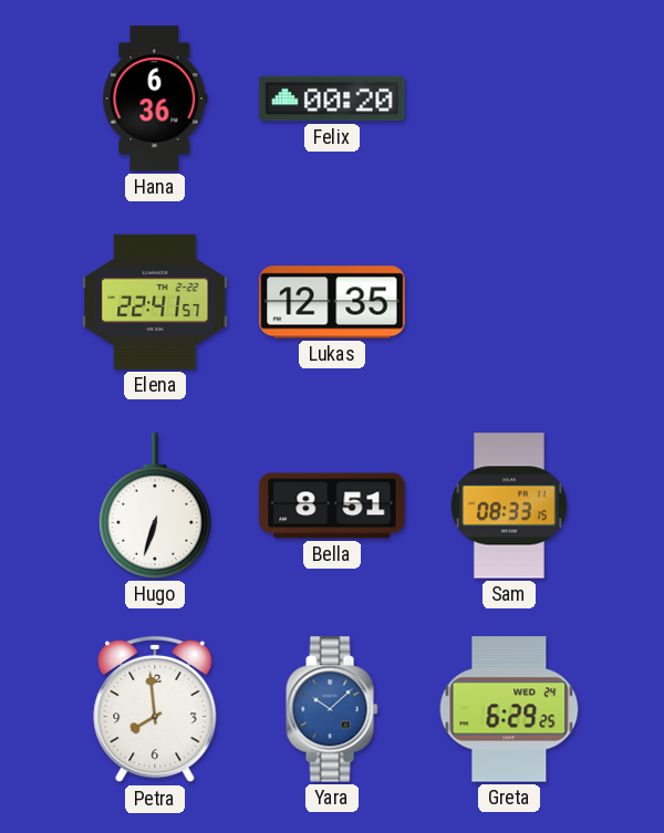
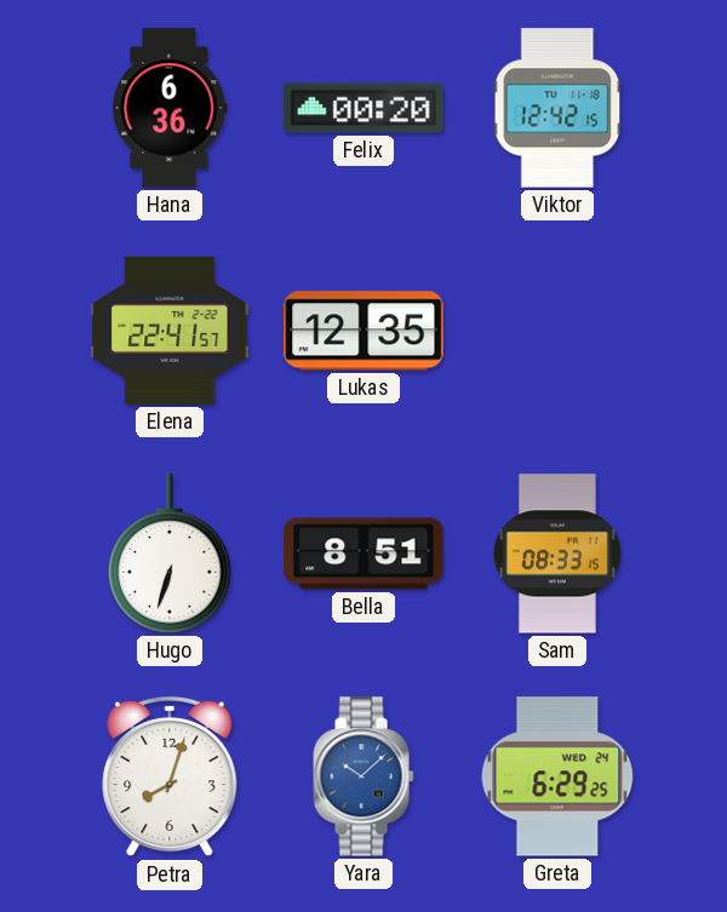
Viktor: none -> 12:42
Petra: 7:59 -> 8:03
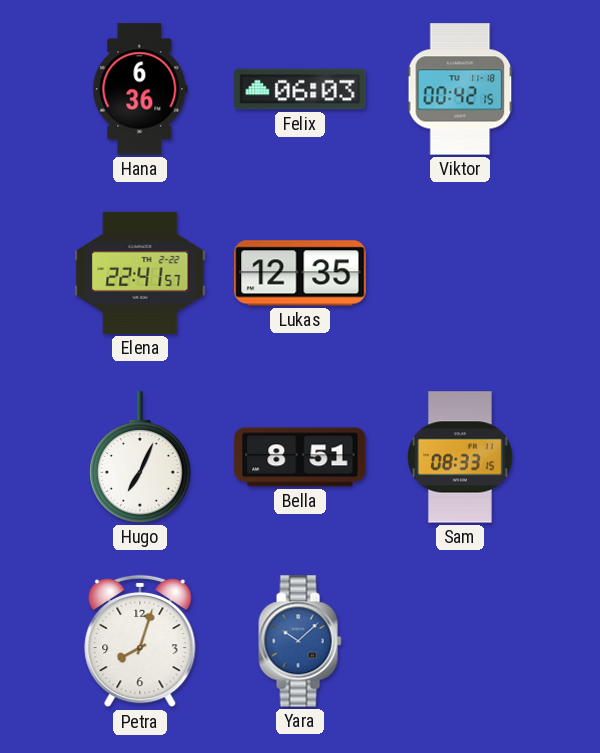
Felix: 00:20 -> 06:03
Viktor: 12:42 -> 00:42
Hugo: 6:33 -> 7:04
Greta: 6:29 -> none
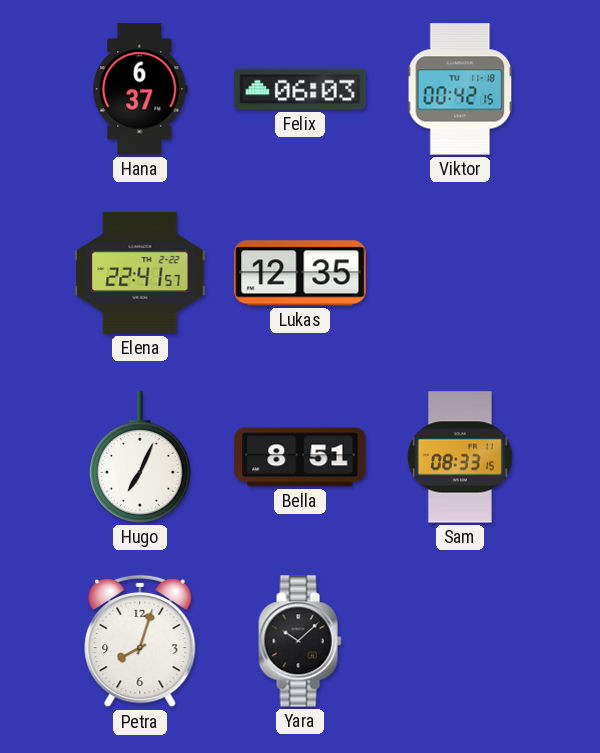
Hana: 6:36 -> 6:37
Yara dial: blue -> black
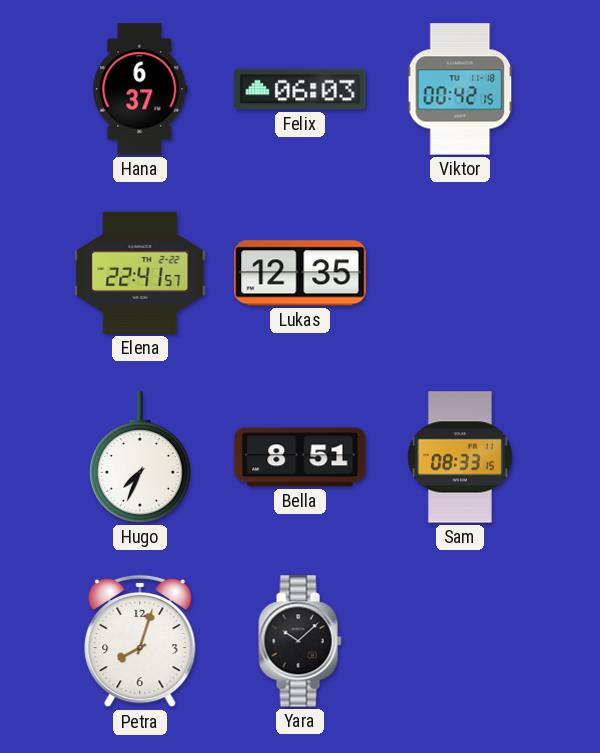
Hugo: 7:04 -> 7:34
